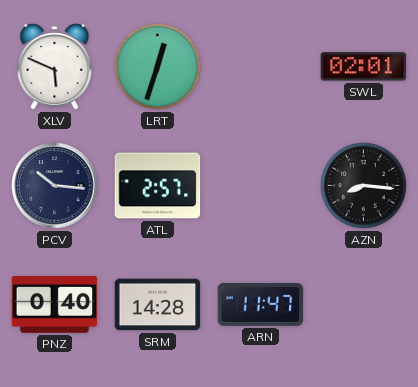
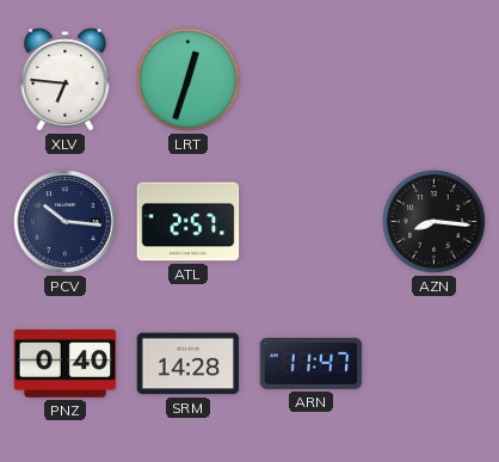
XLV: 5:49 -> 6:46
SWL: 02:01 -> none
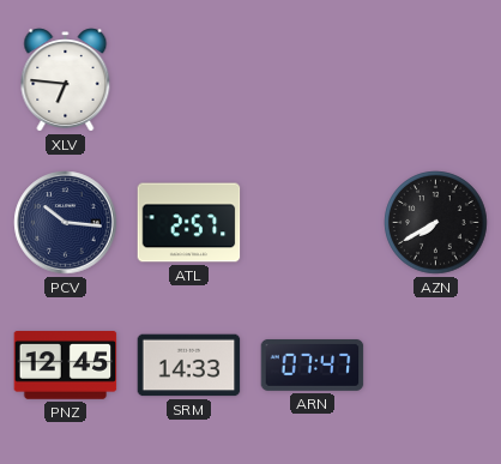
LRT: 12:33 -> none
AZN: 8:16 -> 7:40
PNZ: 0:40 -> 12:45
SRM: 14:28 -> 14:33
ARN: 11:47 -> 07:47
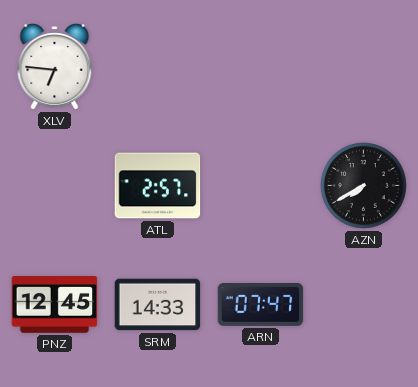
PCV: 10:16 -> none
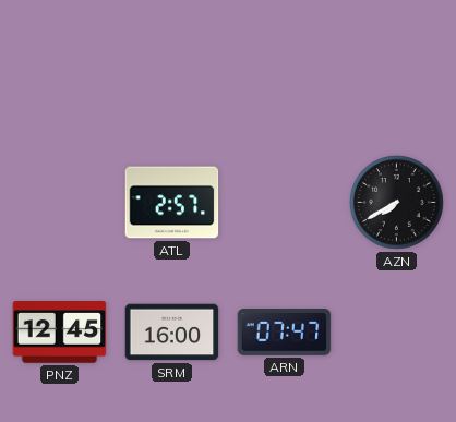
XLV: 6:46 -> none
SRM: 14:33 -> 16:00
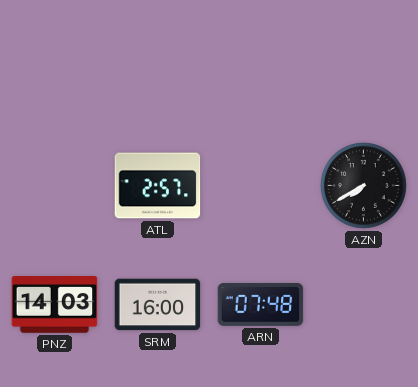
PNZ: 12:45 -> 14:03
ARN: 07:47 -> 07:48
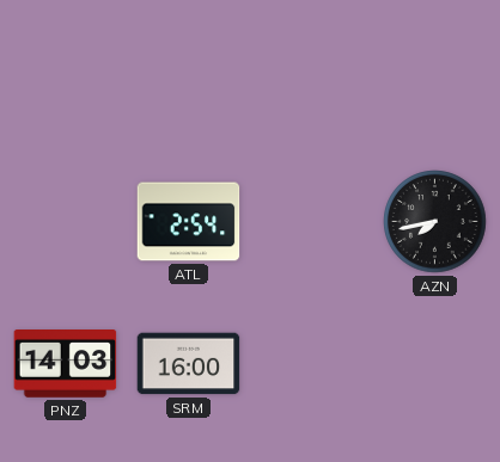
ATL: 2:57 -> 2:54
AZN: 7:40 -> 7:43
ARN: 07:48 -> none
